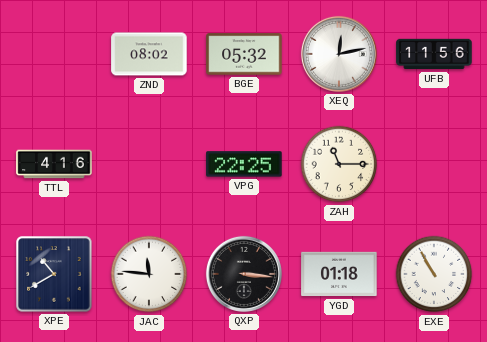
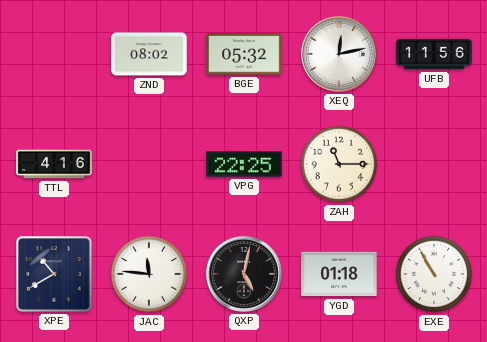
QXP: 3:16 -> 5:02
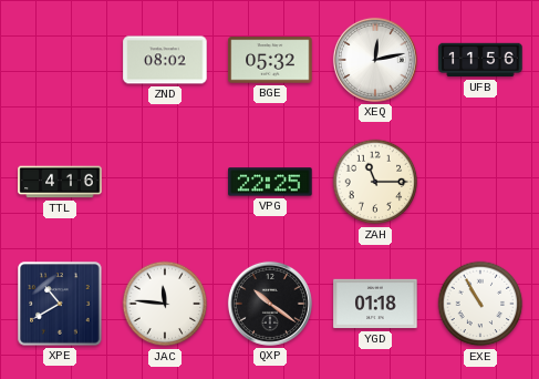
QXP: 5:02 -> 10:21
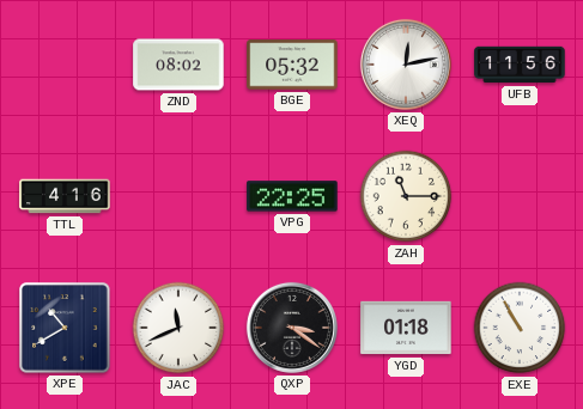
JAC: 11:46 -> 11:41
QXP: 10:21 -> 3:21
